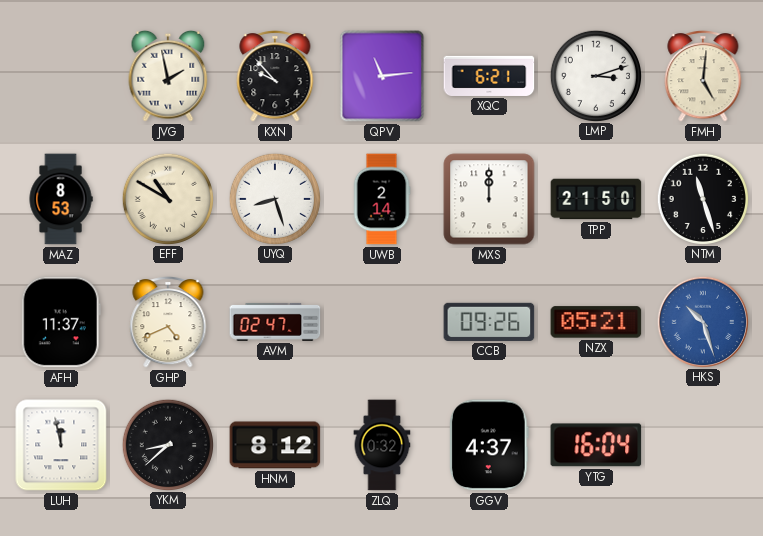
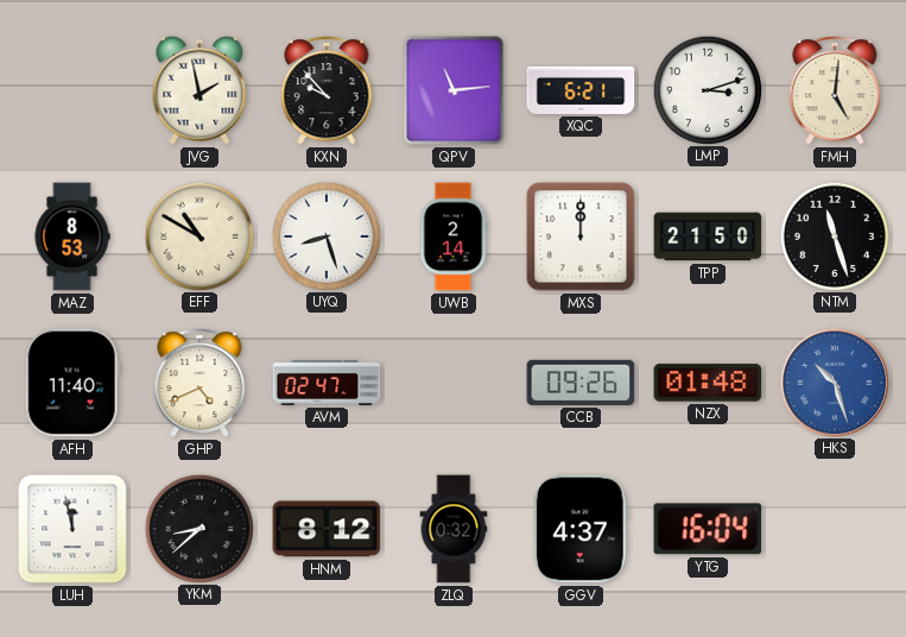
AFH: 11:37 -> 11:40
NZX: 05:21 -> 01:48
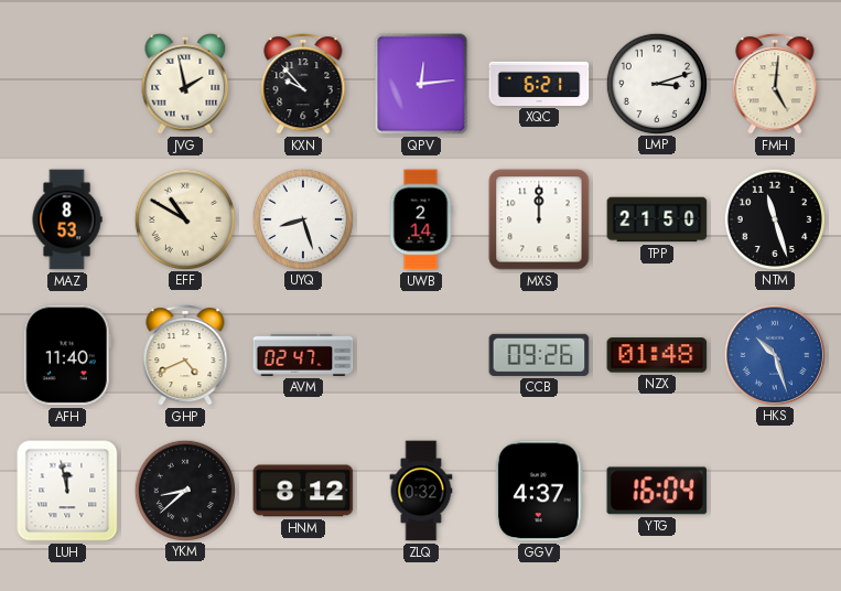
QPV: 11:14 -> 12:14
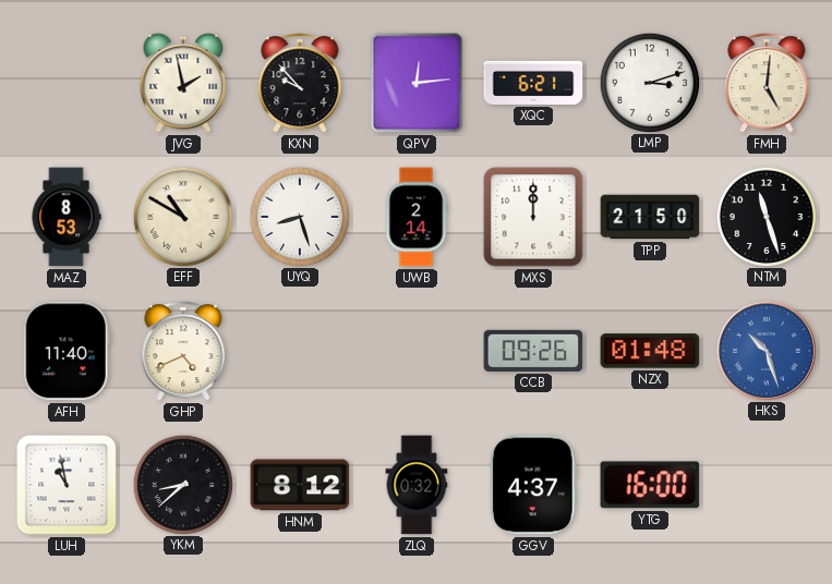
AVM: 02:47 -> none
LUH: 11:58 -> 10:58
YTG: 16:04 -> 16:00
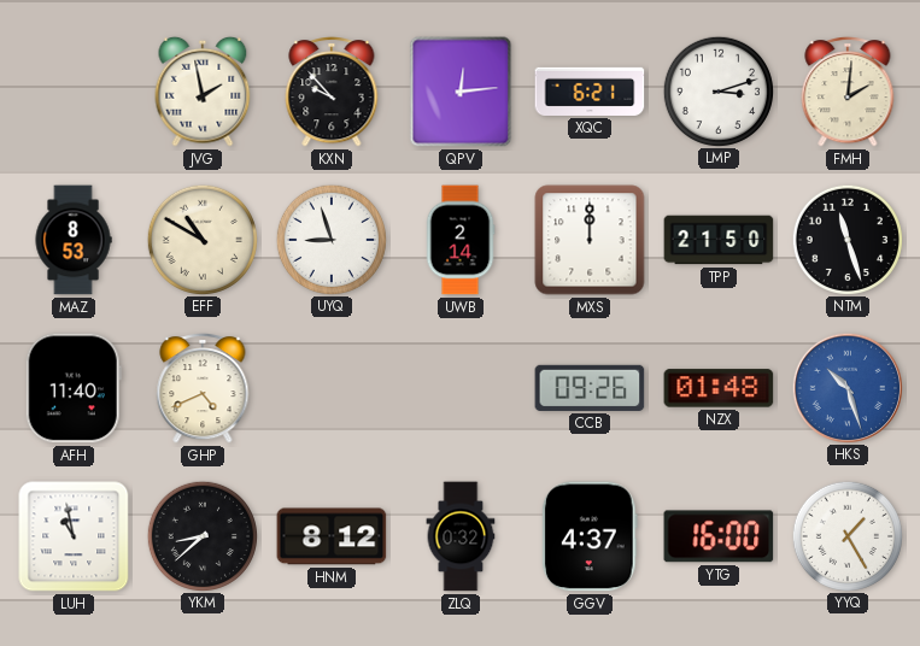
FMH: 5:01 -> 2:01
UYQ: 8:27 -> 8:57
YYQ: none -> 1:25
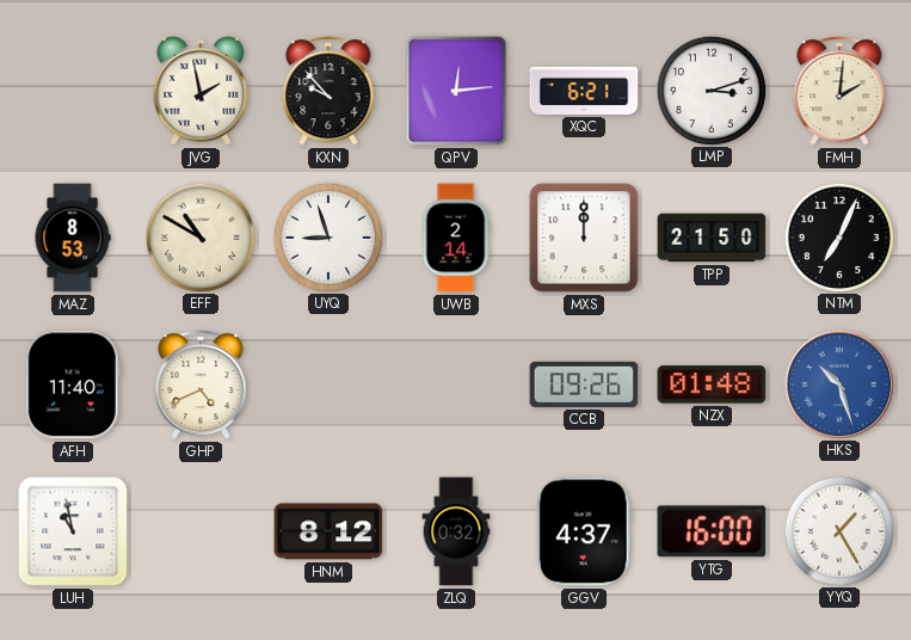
NTM: 11:27 -> 7:04
YKM: 8:38 -> none
